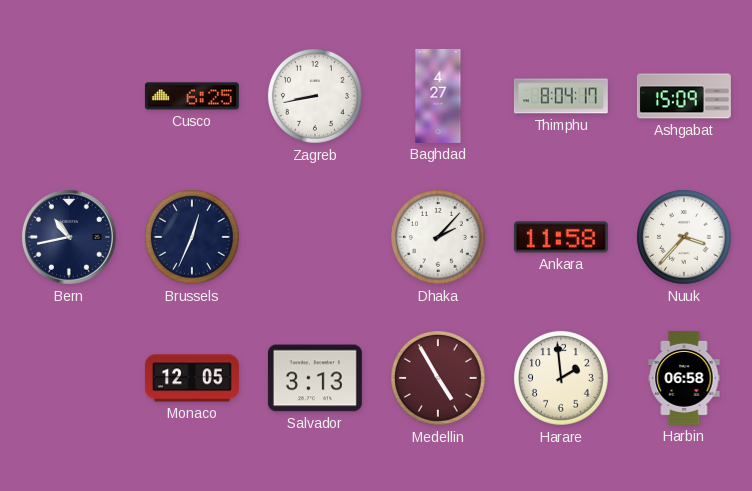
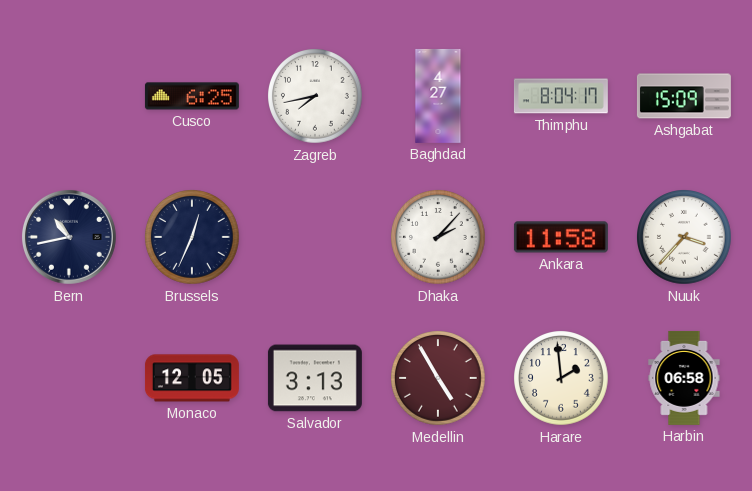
Zagreb: 8:43 -> 7:43
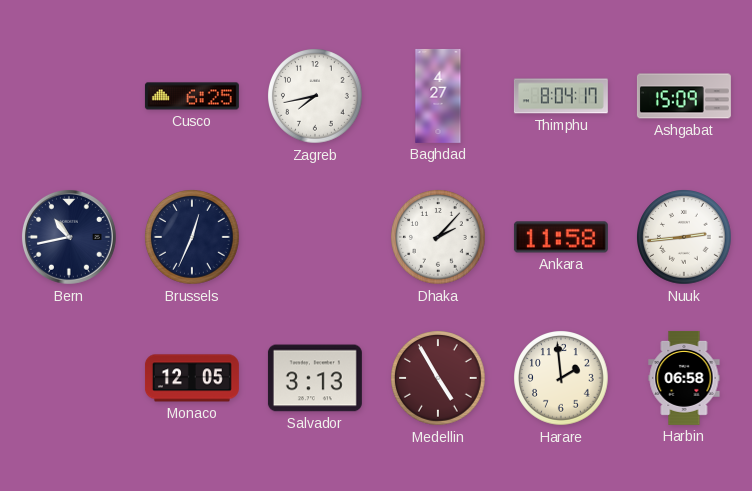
Nuuk: 3:37 -> 2:44
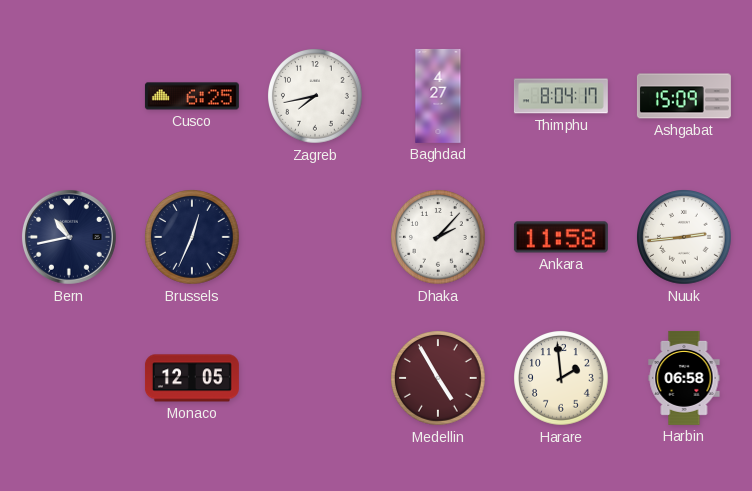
Salvador: 3:13 -> none
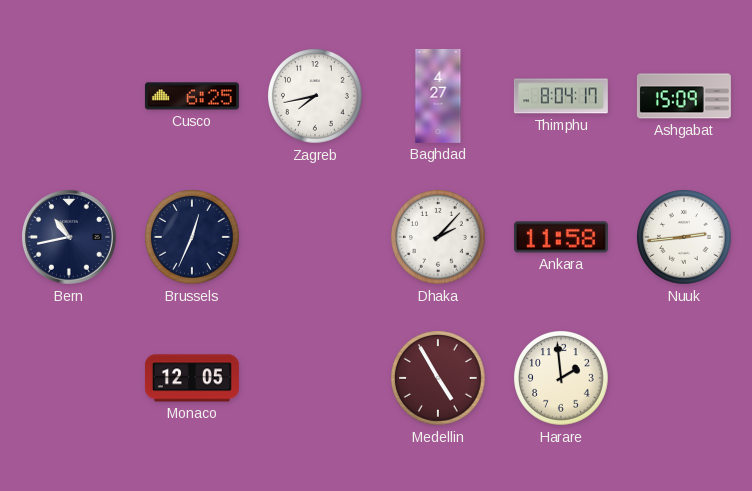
Harbin: 06:58 -> none
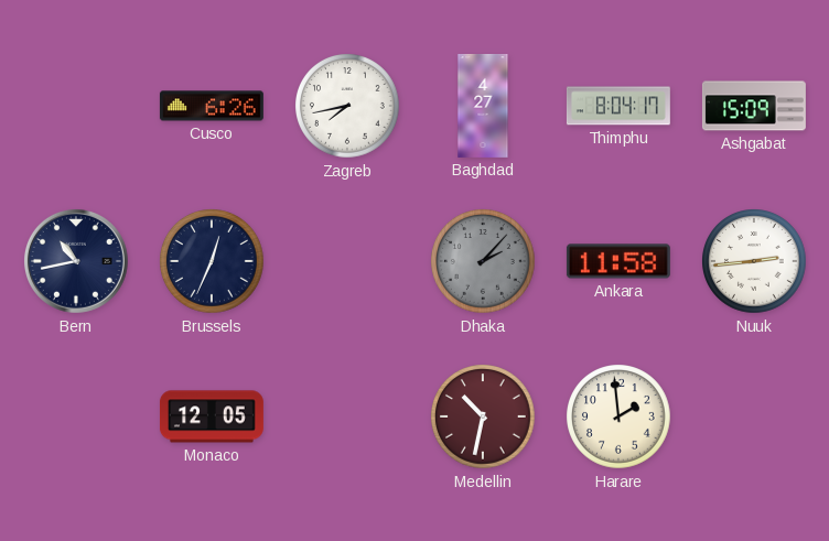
Cusco: 6:25 -> 6:26
Dhaka dial: white -> grey
Medellin: 4:55 -> 10:32
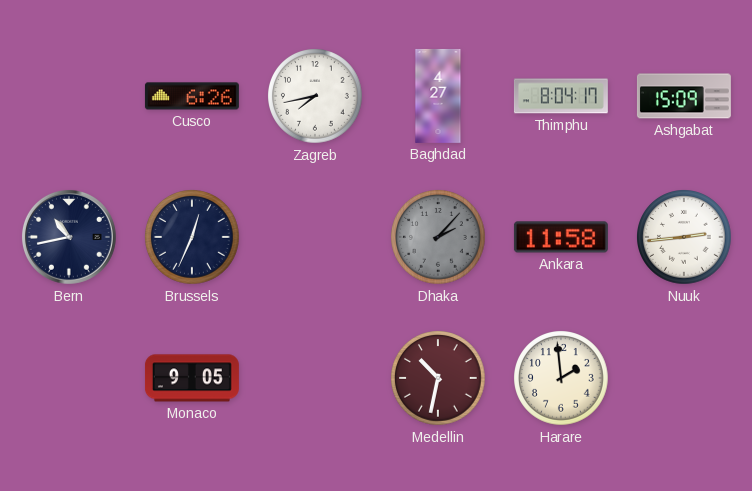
Monaco: 12:05 -> 9:05
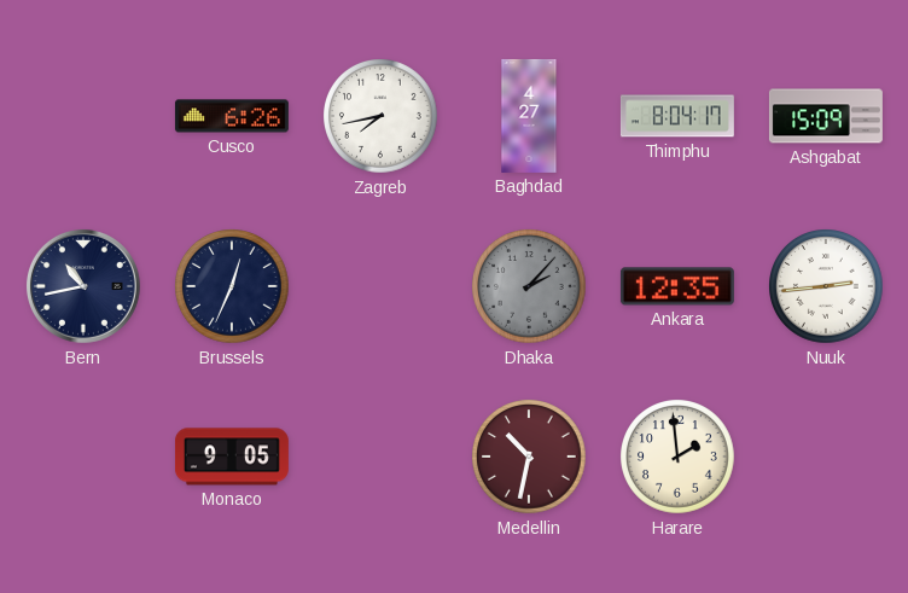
Ankara: 11:58 -> 12:35
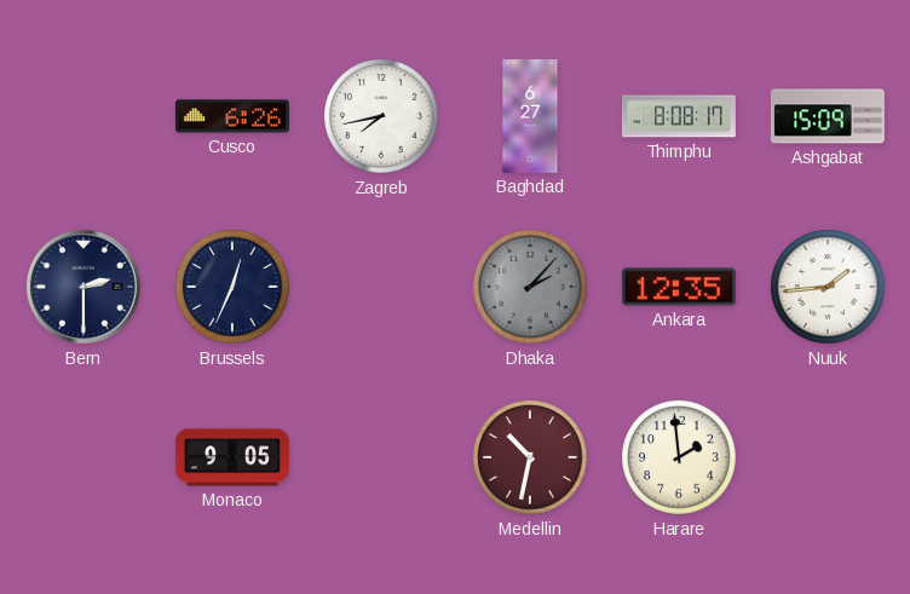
Baghdad: 4:27 -> 6:27
Thimphu: 8:04 -> 8:08
Bern: 10:43 -> 2:30
Nuuk: 2:44 -> 1:44
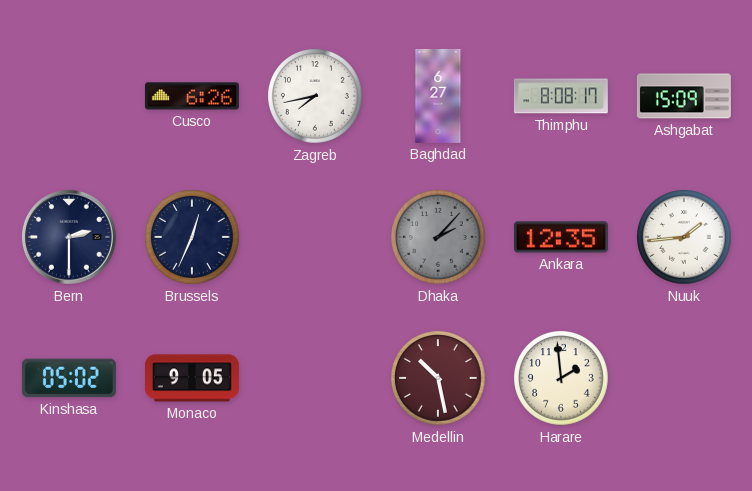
Kinshasa: none -> 05:02
Medellin: 10:32 -> 10:28
